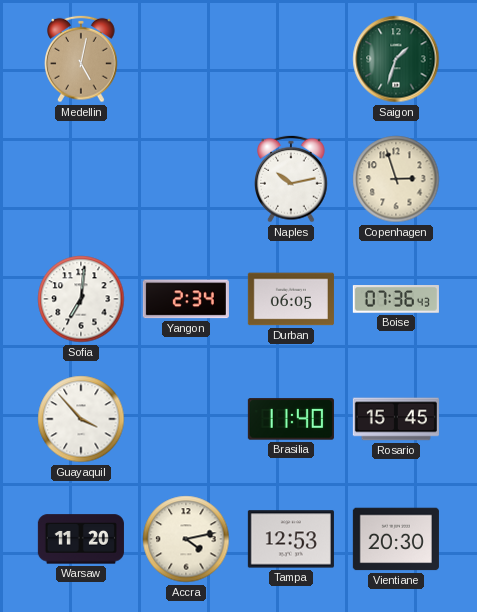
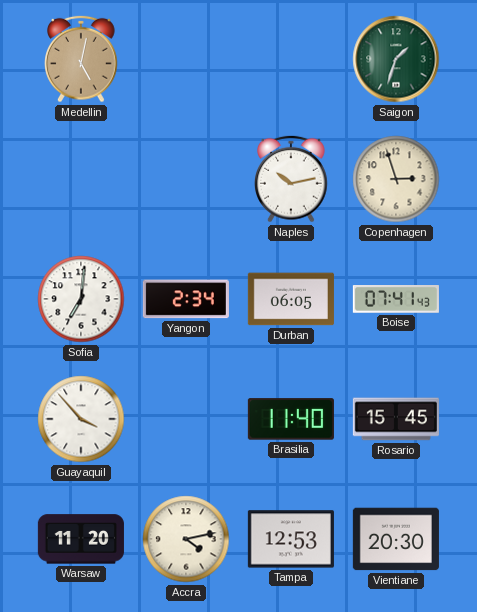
Boise: 07:36 -> 07:41
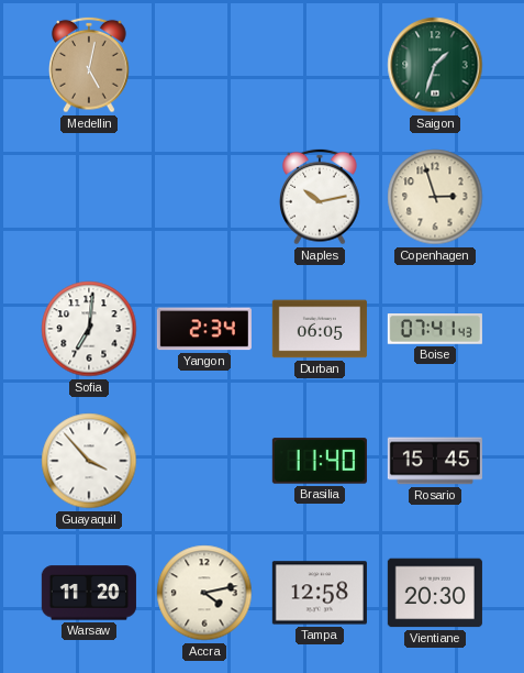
Tampa: 12:53 -> 12:58
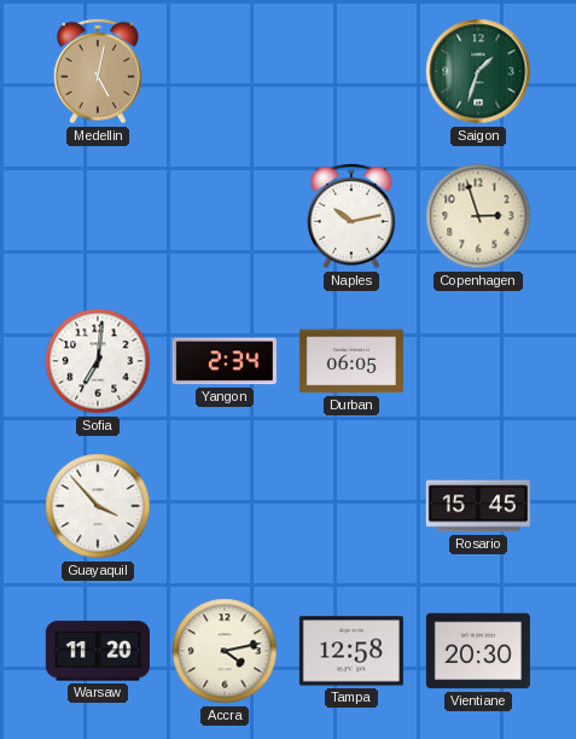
Boise: 07:41 -> none
Brasilia: 11:40 -> none
